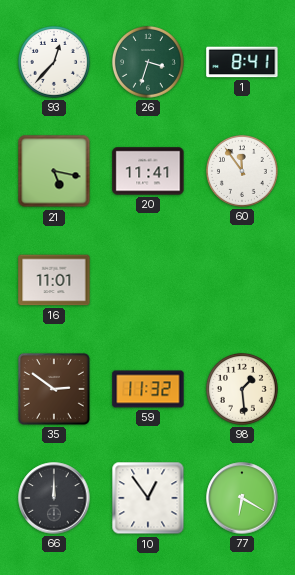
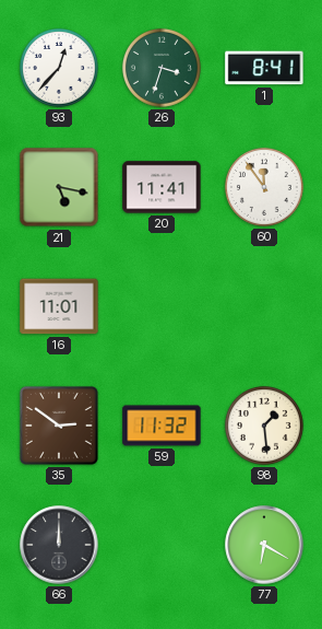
10: 12:54 -> none
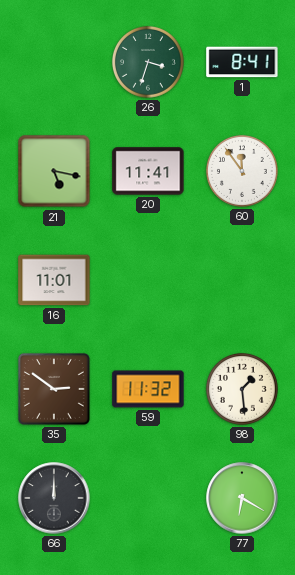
93: 12:37 -> none
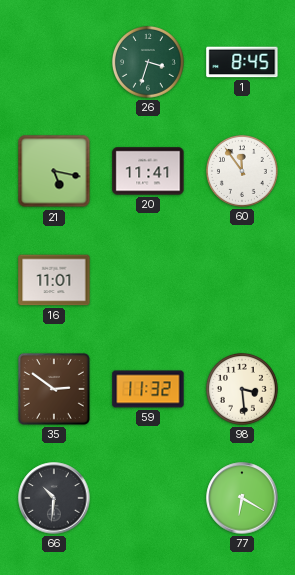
1: 8:41 -> 8:45
98: 1:29 -> 3:29
66: 12:00 -> 10:31
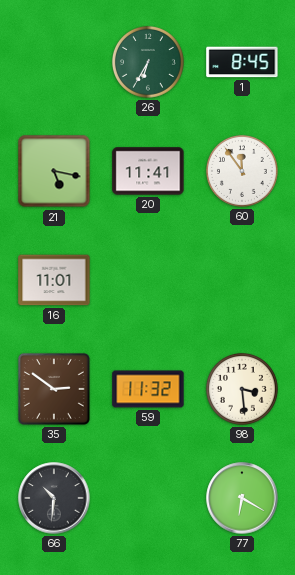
26: 3:33 -> 6:35
